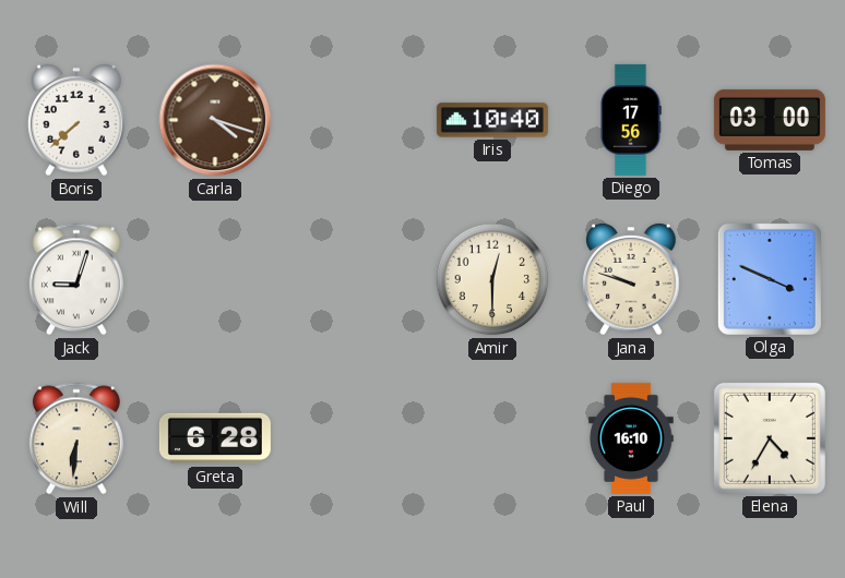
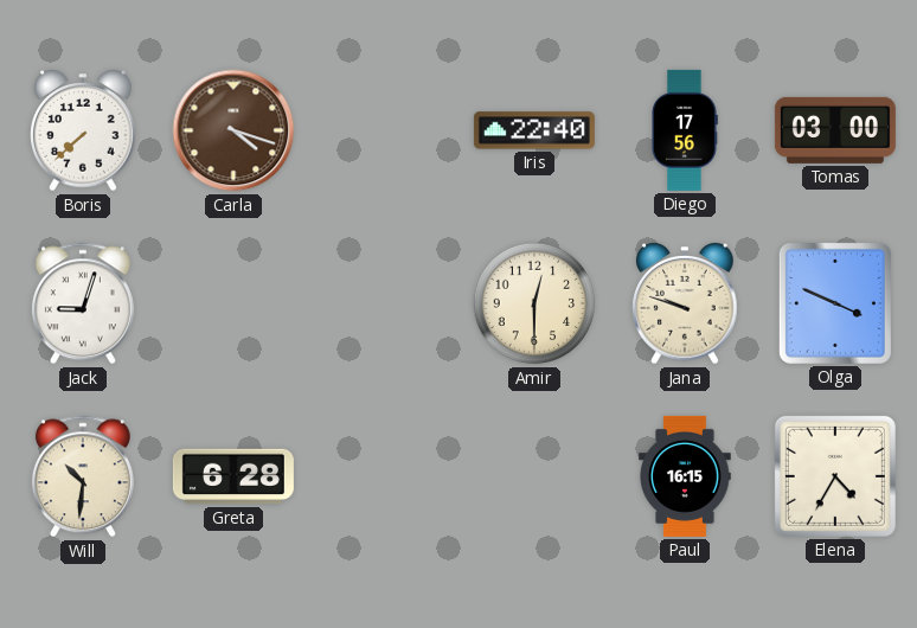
Iris: 10:40 -> 22:40
Will: 6:31 -> 10:31
Paul: 16:10 -> 16:15
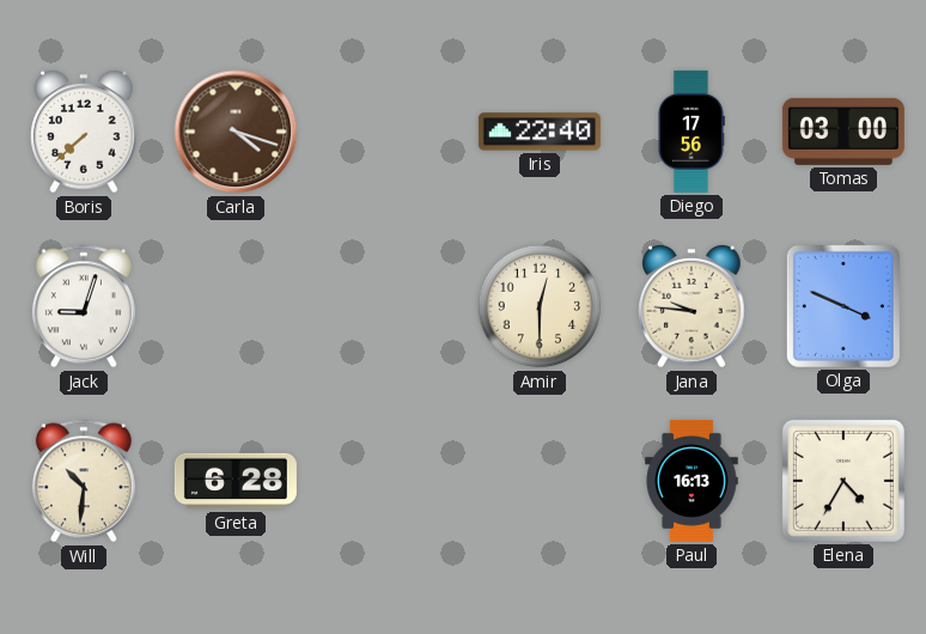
Jana: 9:48 -> 9:46
Paul: 16:15 -> 16:13
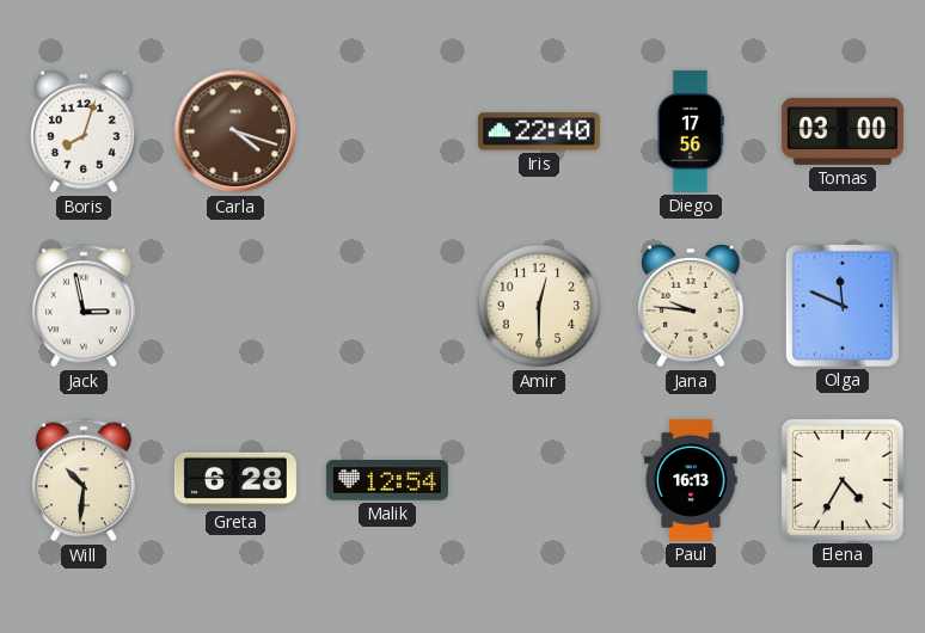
Boris: 7:38 -> 8:03
Jack: 9:03 -> 2:58
Olga: 3:49 -> 11:49
Malik: none -> 12:54
